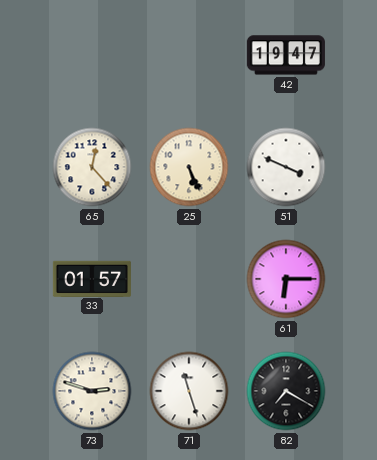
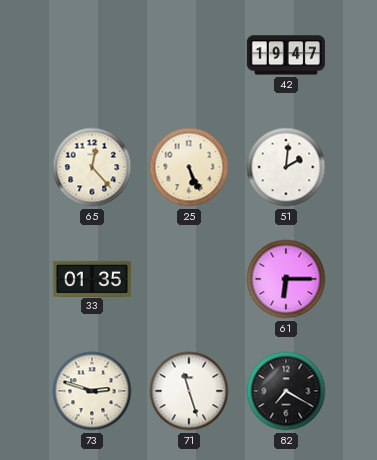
51: 3:49 -> 2:01
33: 01:57 -> 01:35
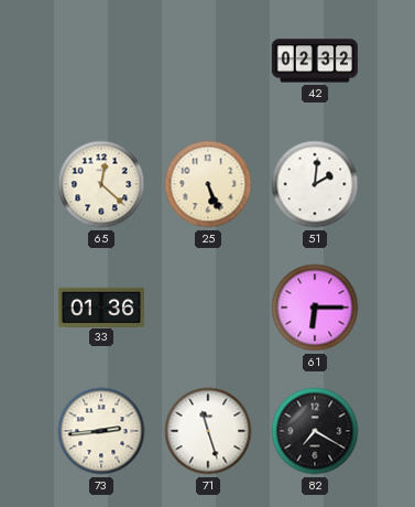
42: 19:47 -> 02:32
65: 12:23 -> 12:22
33: 01:35 -> 01:36
73: 2:48 -> 2:44
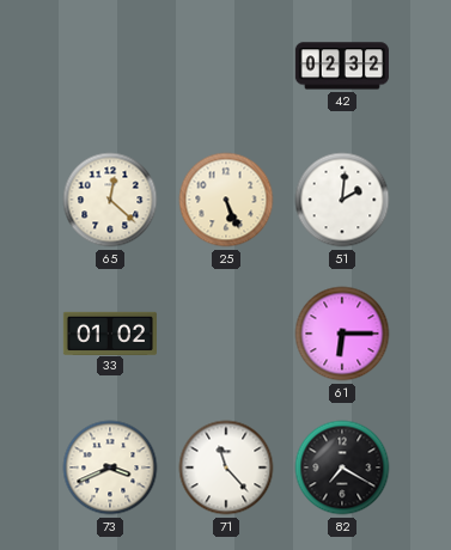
33: 01:36 -> 01:02
73: 2:44 -> 3:41
71: 11:27 -> 11:23
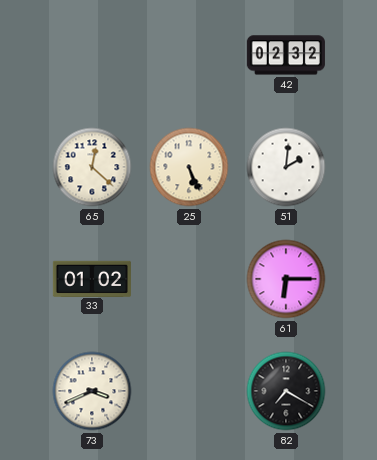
71: 11:23 -> none
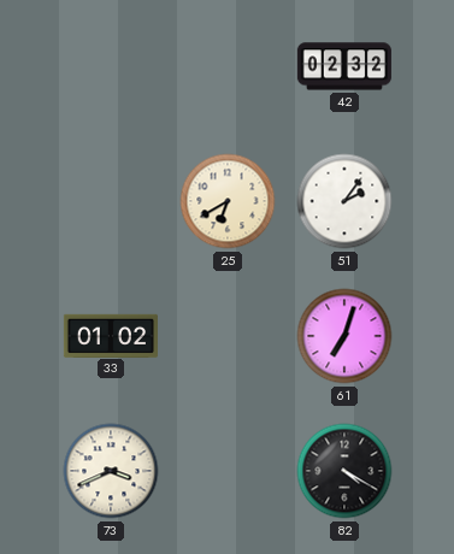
65: 12:22 -> none
25: 5:26 -> 6:40
51: 2:01 -> 2:06
61: 6:15 -> 7:03
82: 7:20 -> 4:20
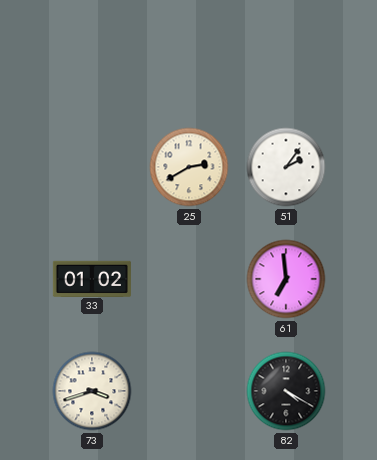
42: 02:32 -> none
25: 6:40 -> 2:40
61: 7:03 -> 6:59
73: 3:41 -> 3:42
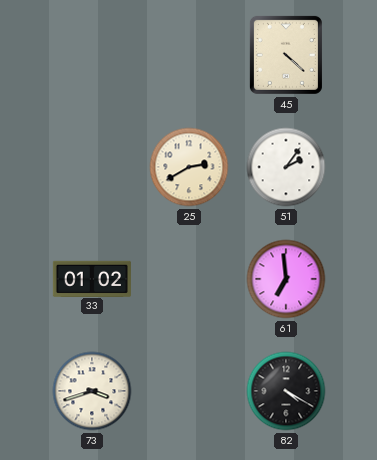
45: none -> 4:22
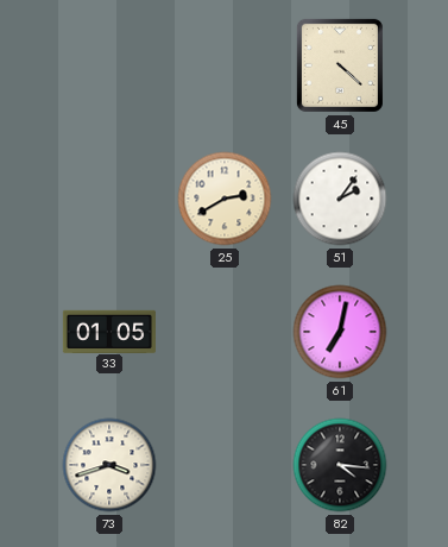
33: 01:02 -> 01:05
61: 6:59 -> 7:02
82: 4:20 -> 4:16
